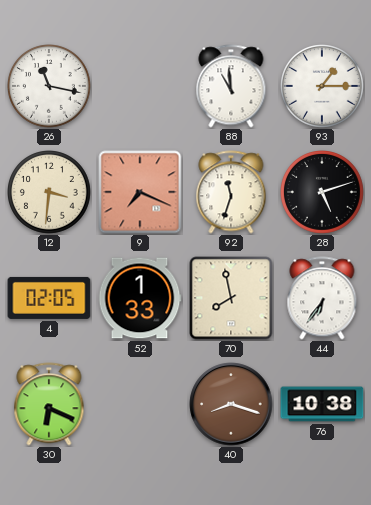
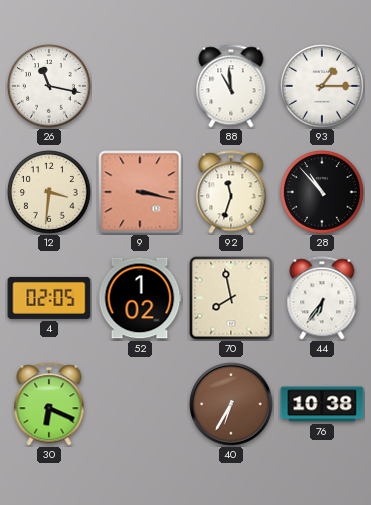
9: 7:19 -> 3:17
28: 5:12 -> 10:53
52: 1:33 -> 1:02
40: 8:18 -> 6:35
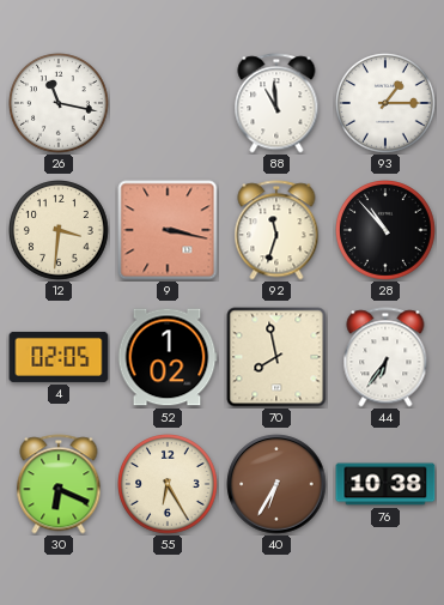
55: none -> 6:25
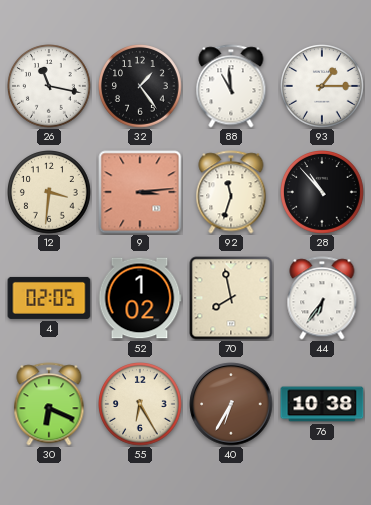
32: none -> 1:24
9: 3:17 -> 3:14
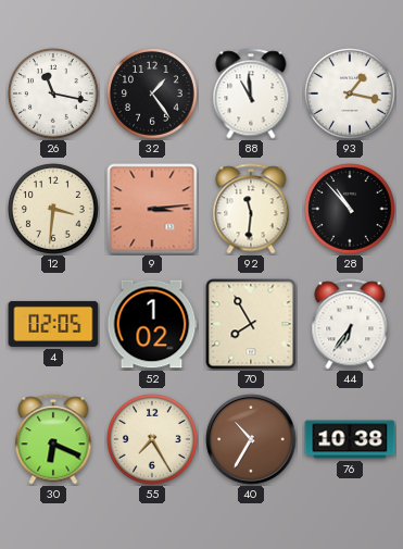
93: 1:15 -> 1:17
92: 11:33 -> 11:31
70: 7:58 -> 7:55
55: 6:25 -> 7:25
40: 6:35 -> 10:35
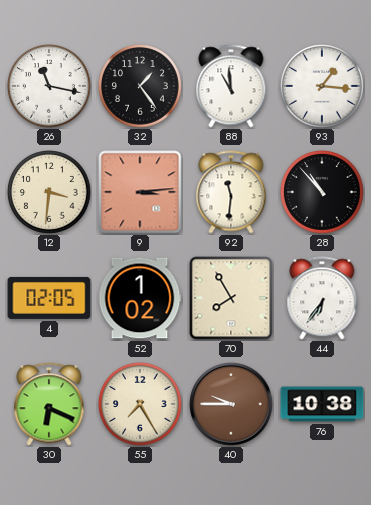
93: 1:17 -> 1:16
40: 10:35 -> 9:45
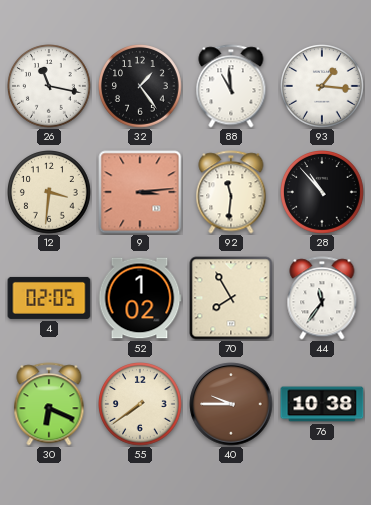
44: 6:36 -> 11:36
55: 7:25 -> 7:39
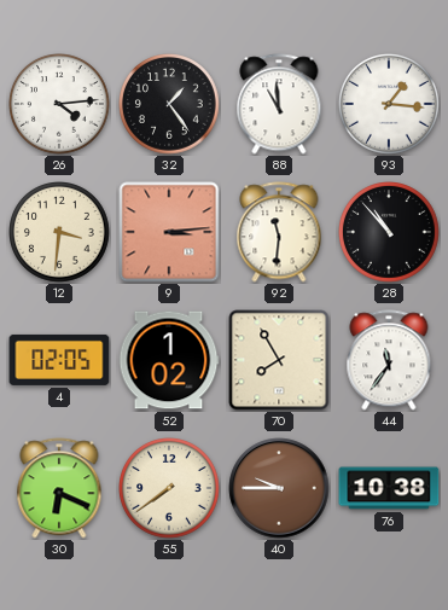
26: 11:17 -> 4:14
